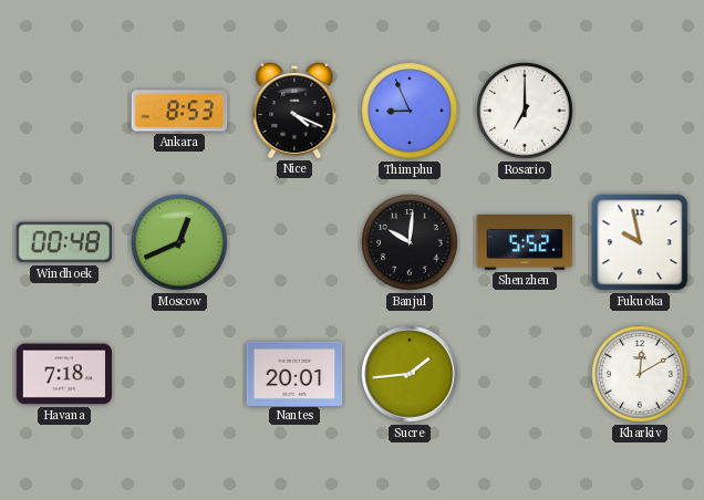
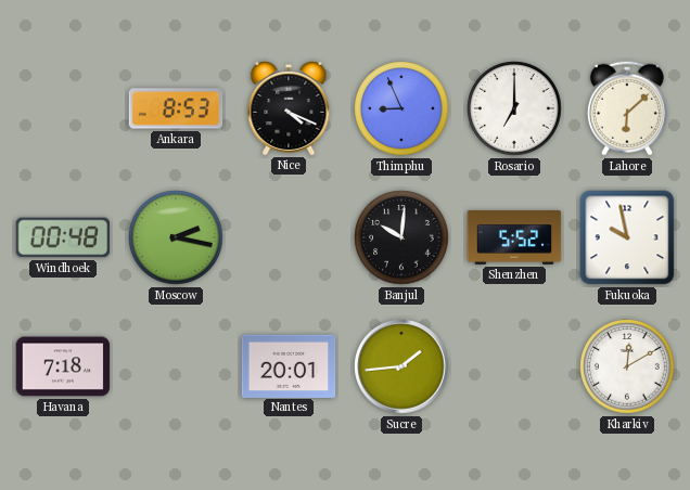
Lahore: none -> 6:08
Moscow: 12:41 -> 2:17
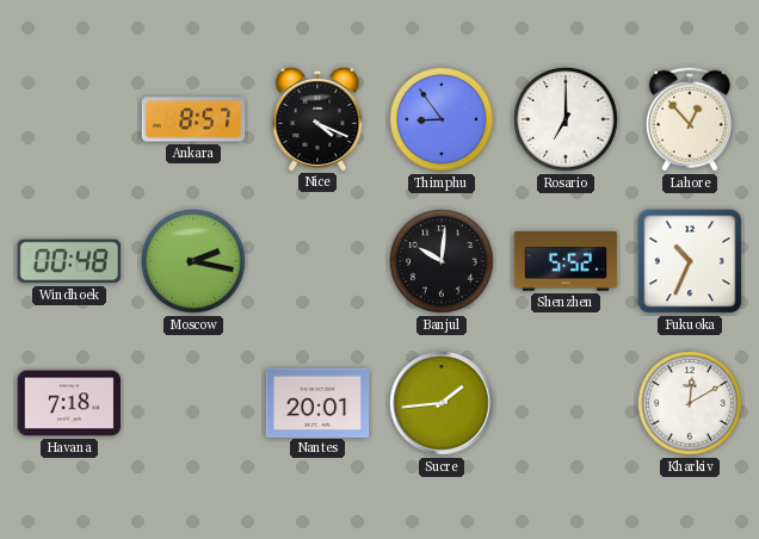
Ankara: 8:53 -> 8:57
Thimphu: 8:56 -> 8:54
Lahore: 6:08 -> 12:53
Fukuoka: 9:58 -> 10:34
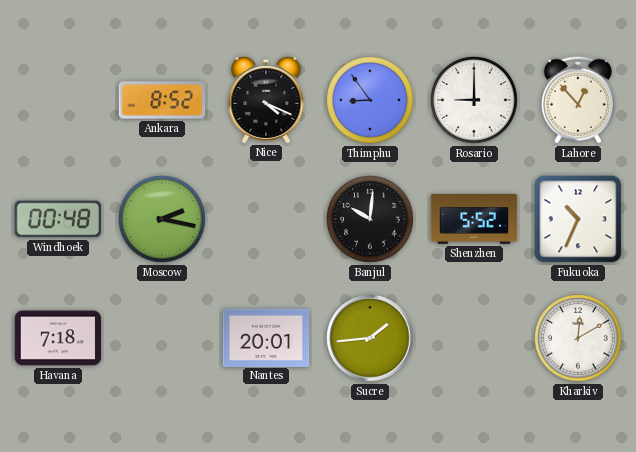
Ankara: 8:57 -> 8:52
Rosario: 7:00 -> 9:00
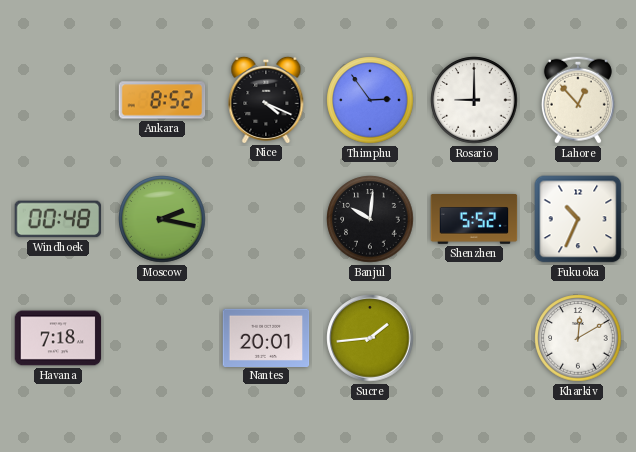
Thimphu: 8:54 -> 2:54
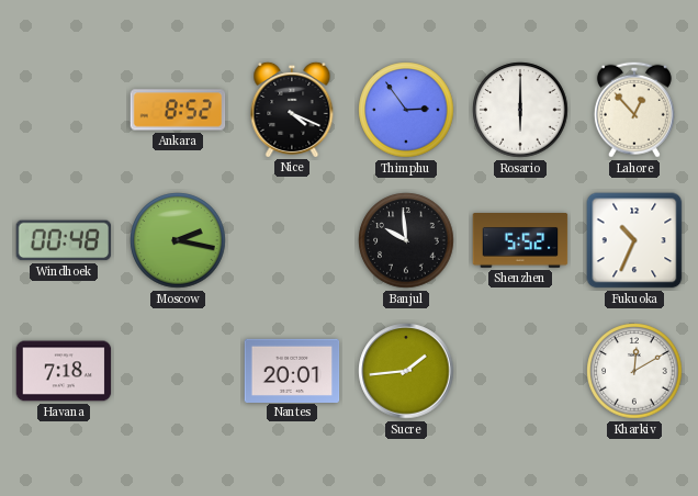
Rosario: 9:00 -> 6:00
Banjul: 10:01 -> 9:59
